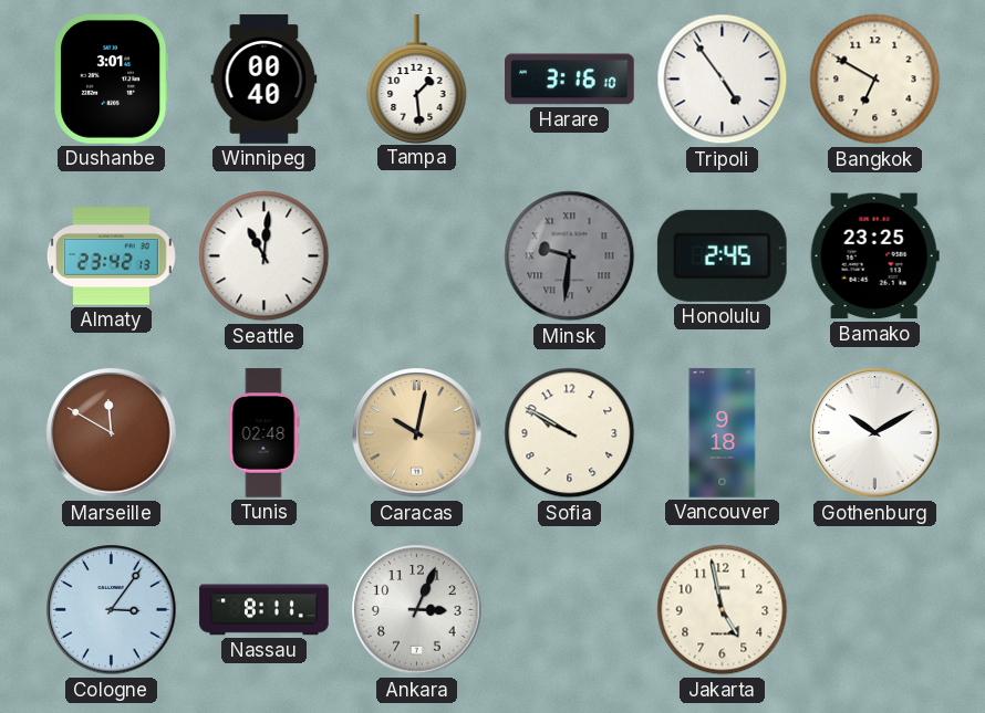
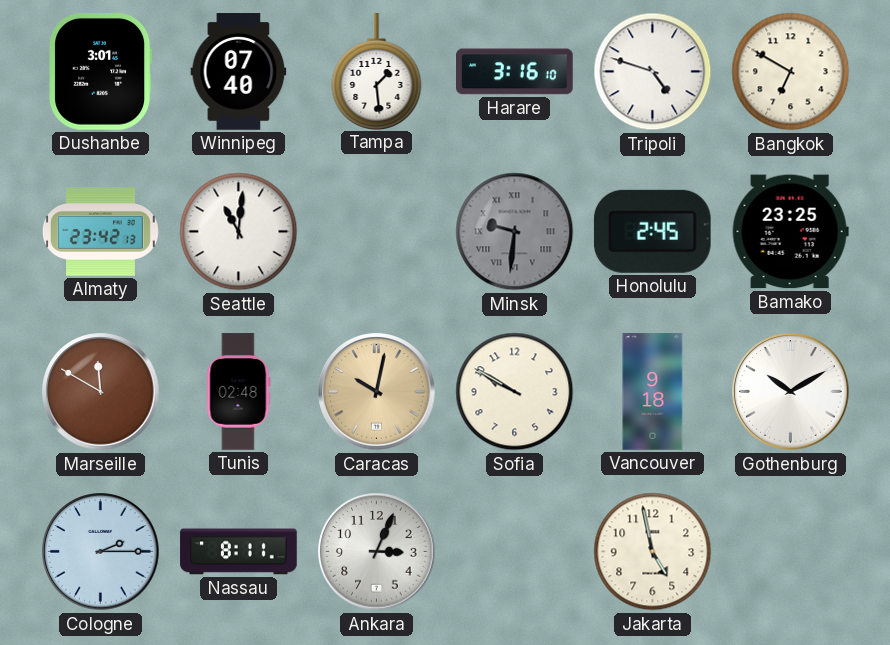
Winnipeg: 00:40 -> 07:40
Tripoli: 4:54 -> 4:48
Cologne: 3:06 -> 2:15
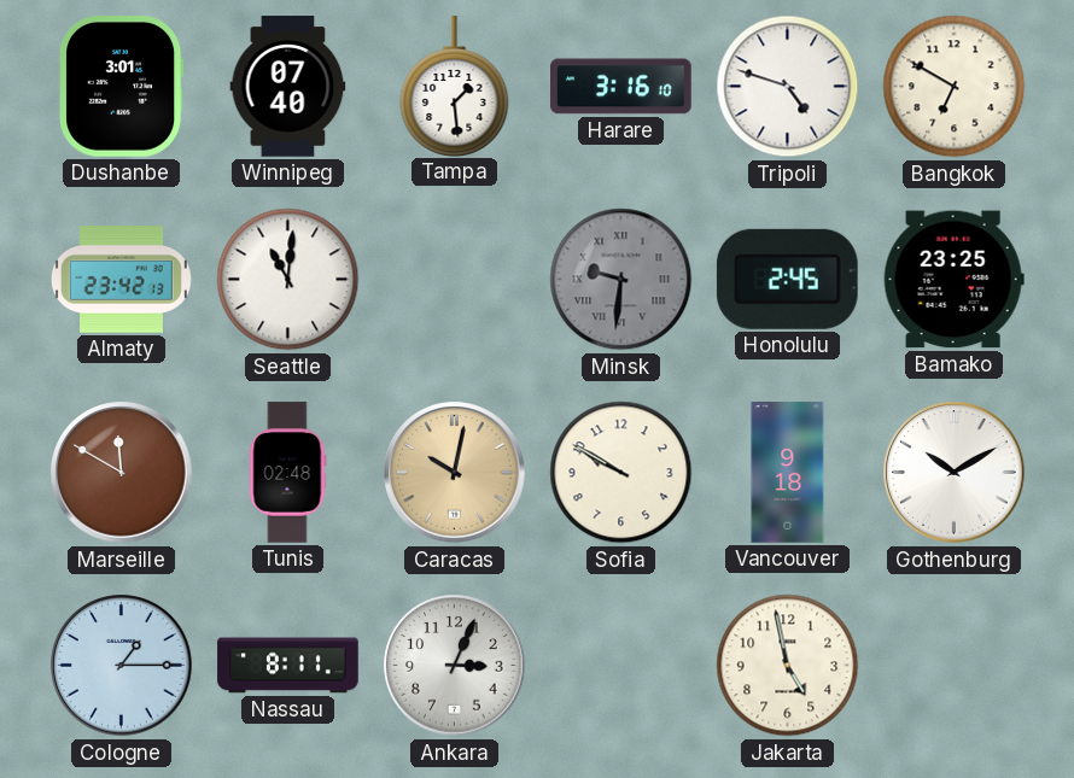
Cologne: 2:15 -> 1:15
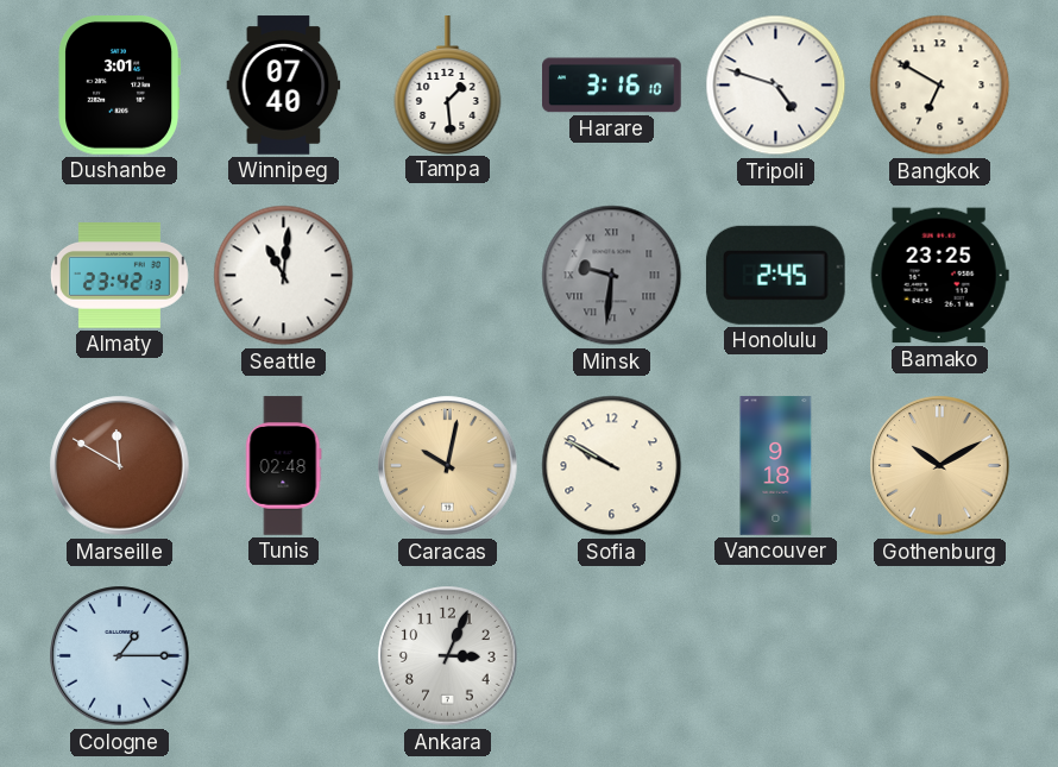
Gothenburg dial: white -> champagne
Nassau: 8:11 -> none
Jakarta: 4:58 -> none
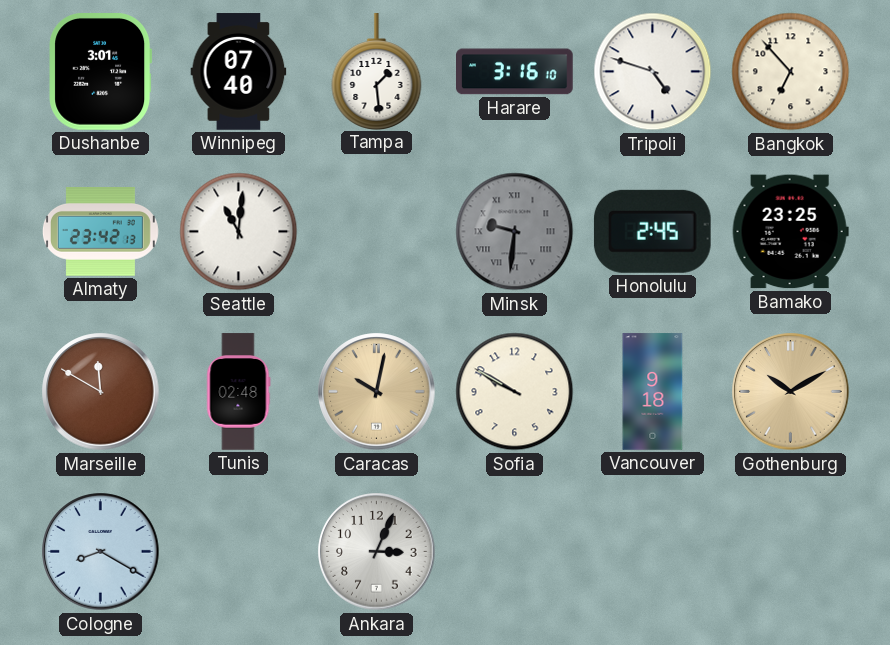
Bangkok: 6:50 -> 6:53
Cologne: 1:15 -> 8:20
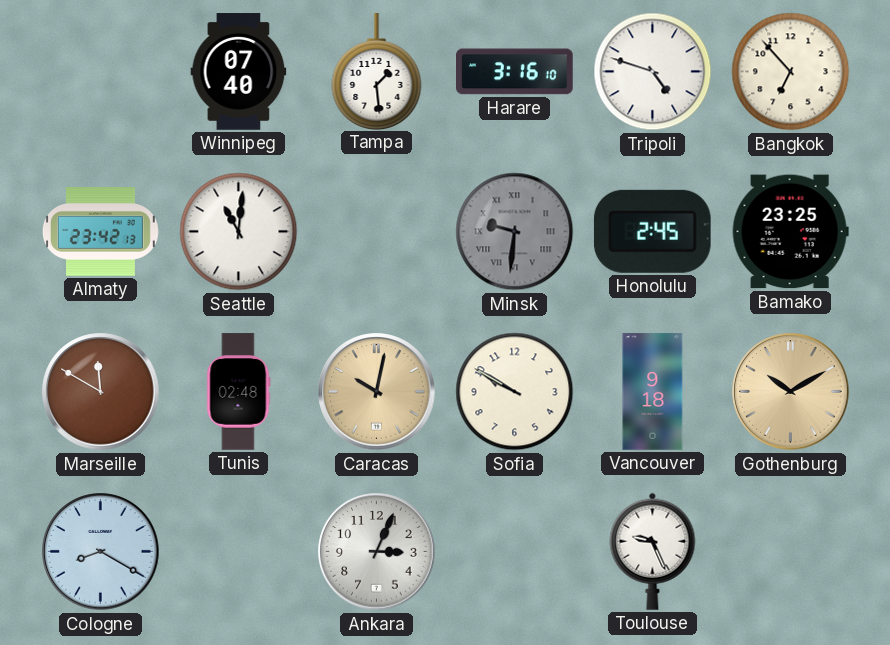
Dushanbe: 3:01 -> none
Toulouse: none -> 9:26
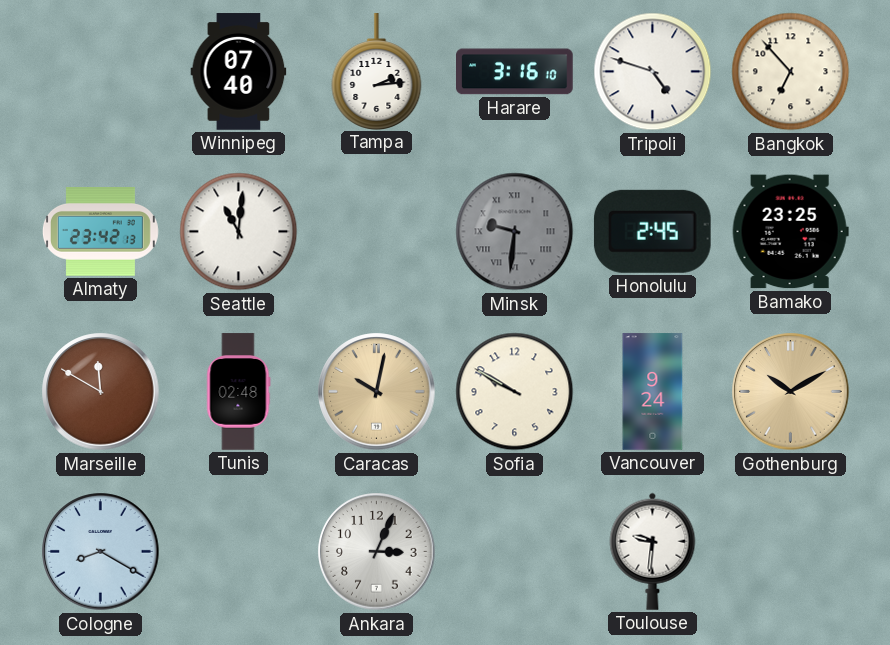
Tampa: 1:29 -> 2:14
Vancouver: 9:18 -> 9:24
Toulouse: 9:26 -> 9:31
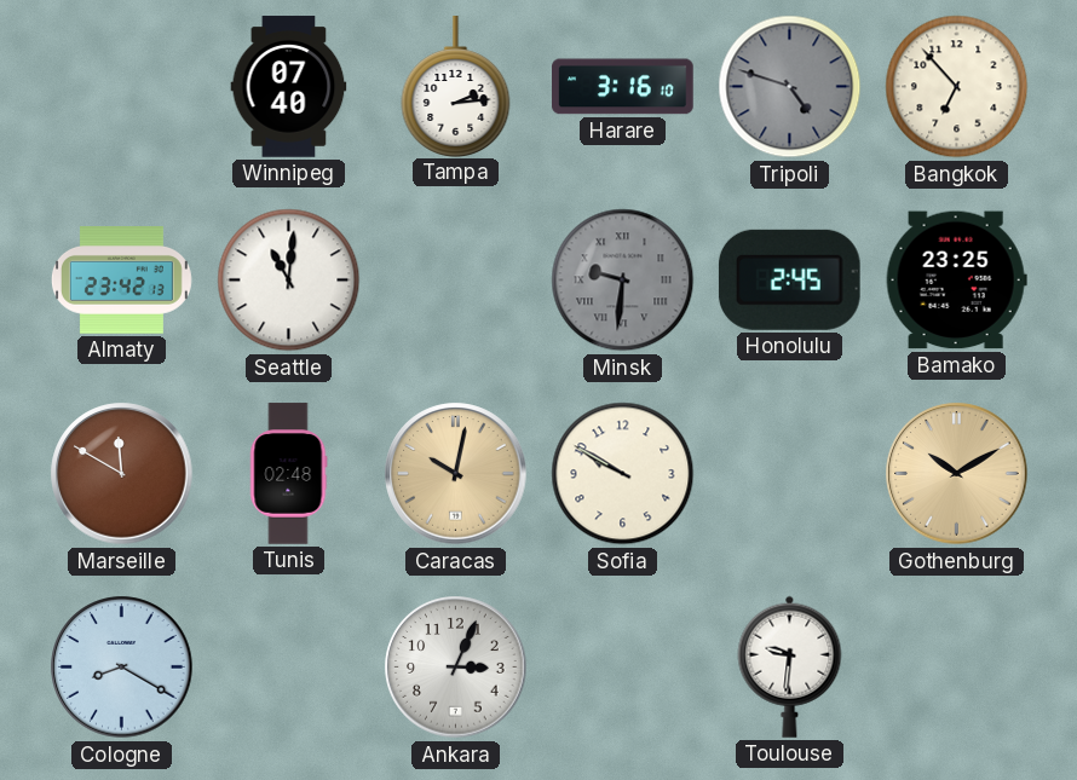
Tripoli dial: white -> grey
Vancouver: 9:24 -> none
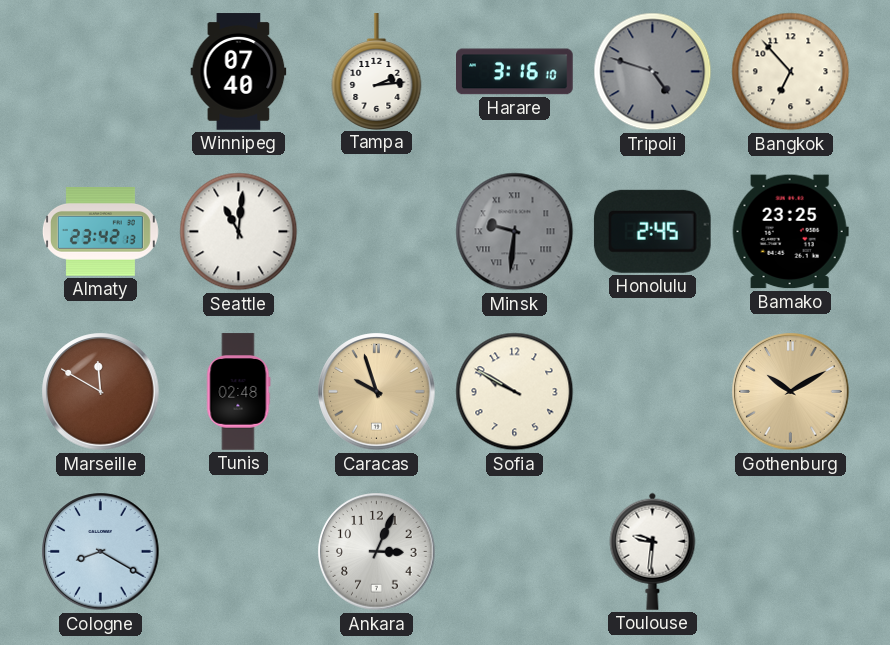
Caracas: 10:02 -> 9:57
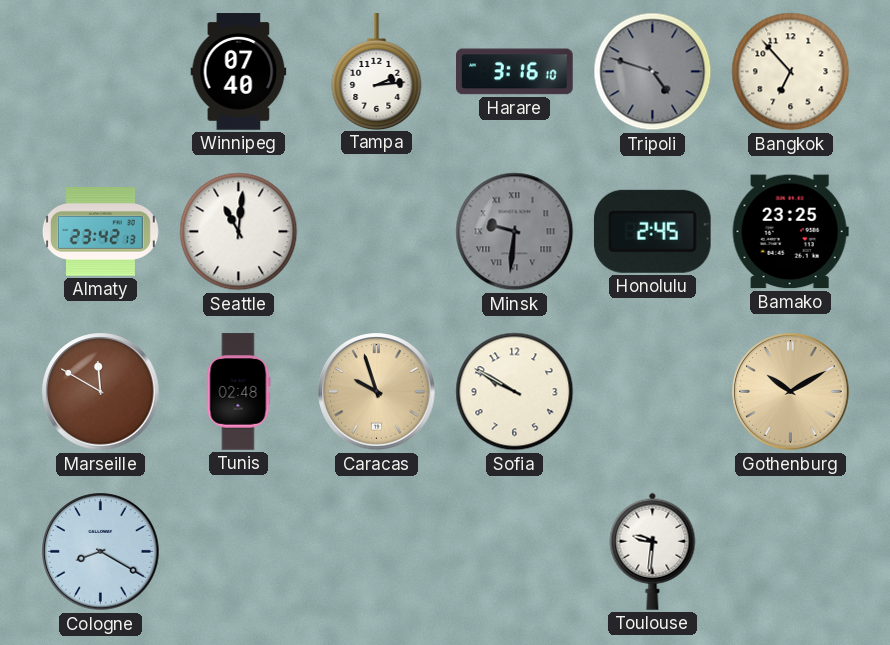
Ankara: 3:04 -> none
